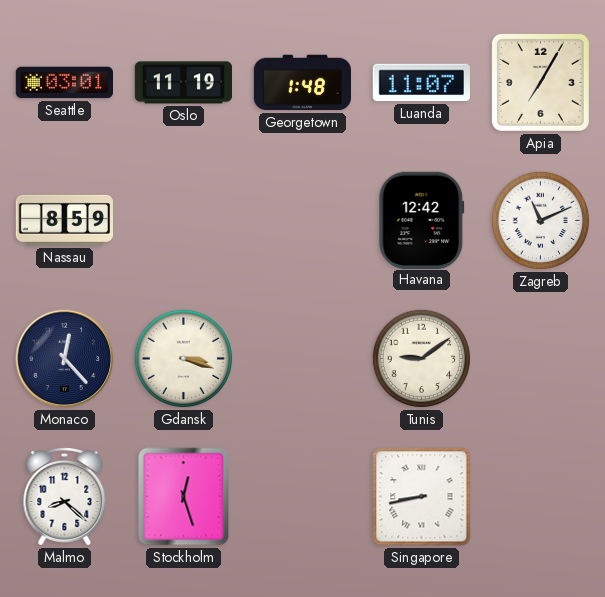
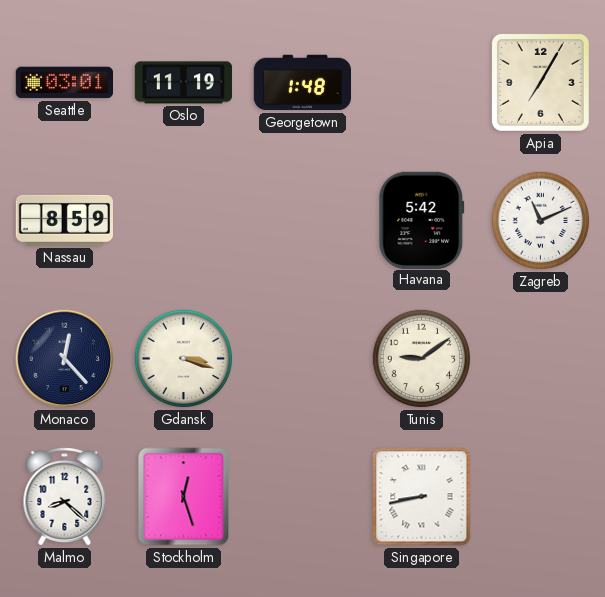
Luanda: 11:07 -> none
Havana: 12:42 -> 5:42
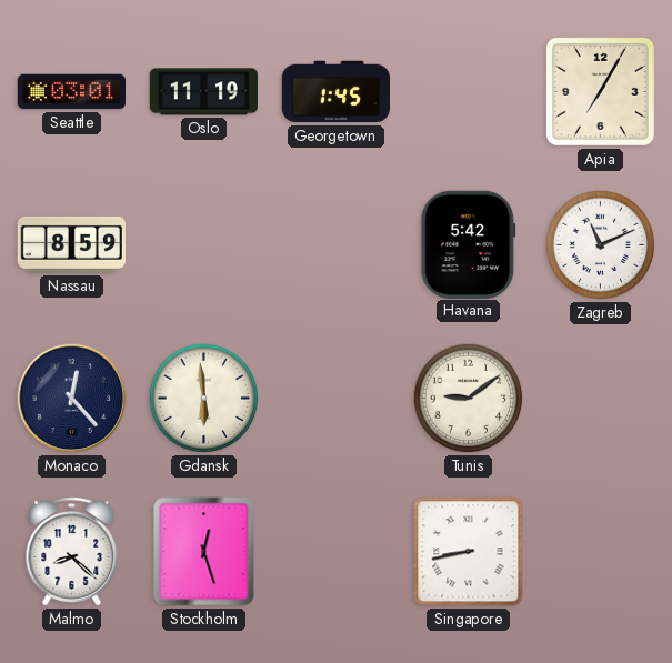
Georgetown: 1:48 -> 1:45
Gdansk: 3:18 -> 5:59
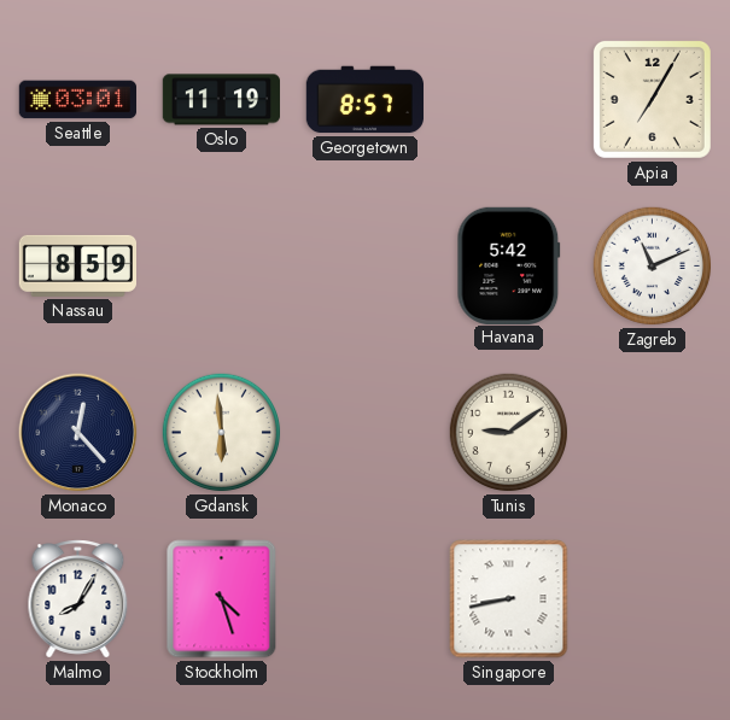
Georgetown: 1:45 -> 8:57
Malmo: 8:22 -> 8:05
Stockholm: 12:27 -> 4:27
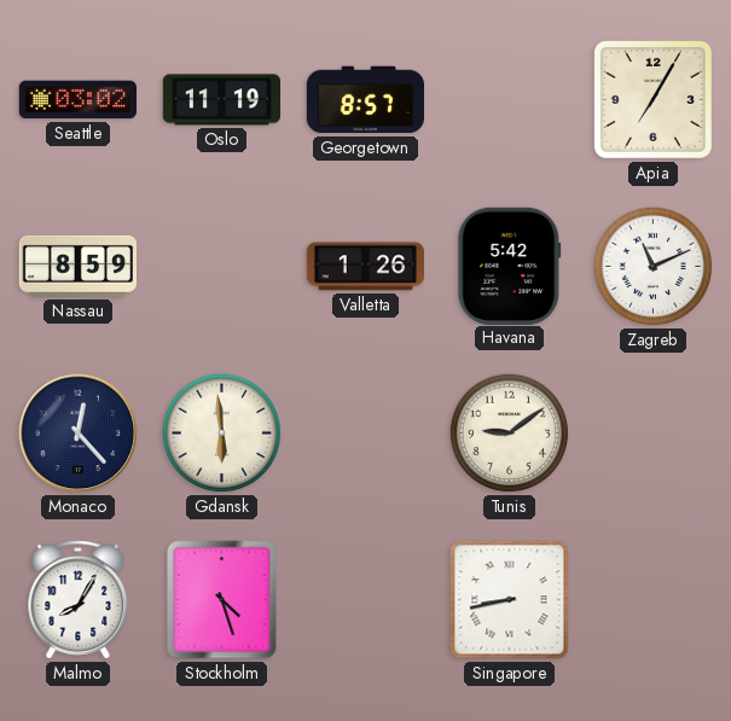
Seattle: 03:01 -> 03:02
Valletta: none -> 1:26
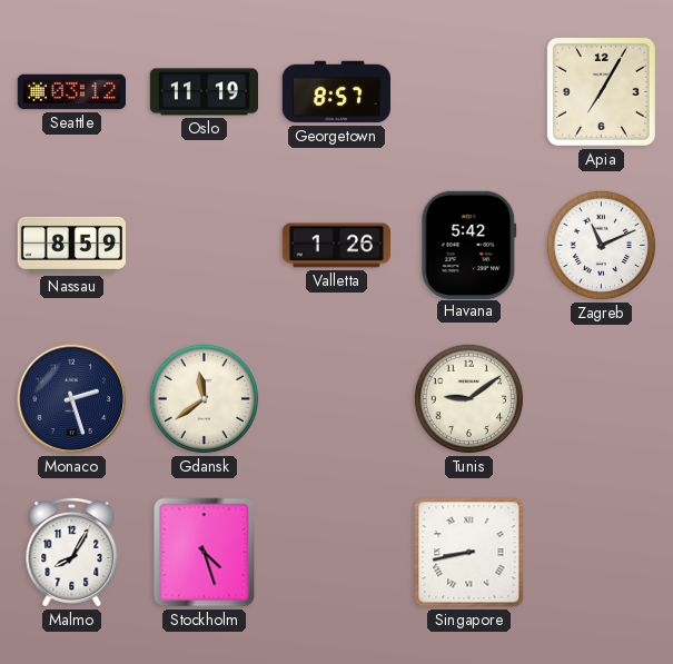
Seattle: 03:02 -> 03:12
Monaco: 12:23 -> 2:27
Gdansk: 5:59 -> 11:39
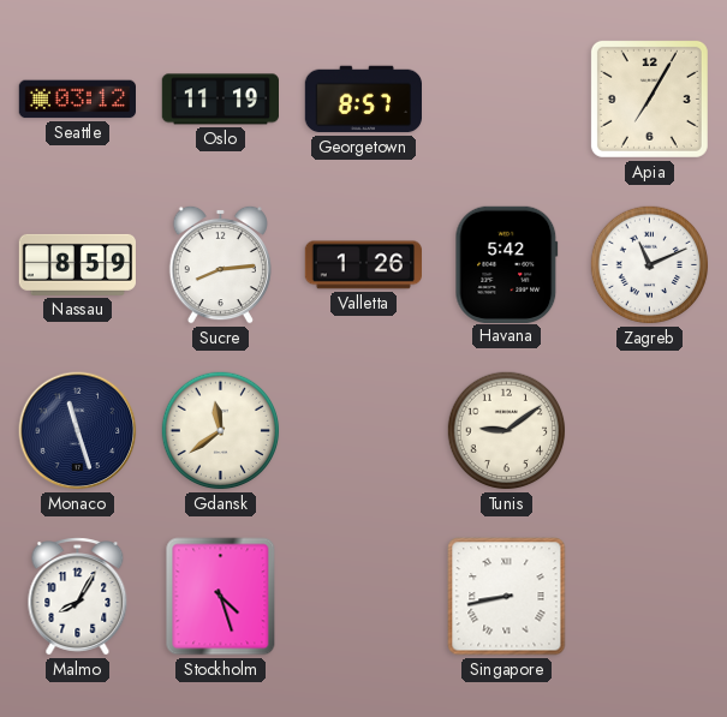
Sucre: none -> 8:14
Monaco: 2:27 -> 11:27
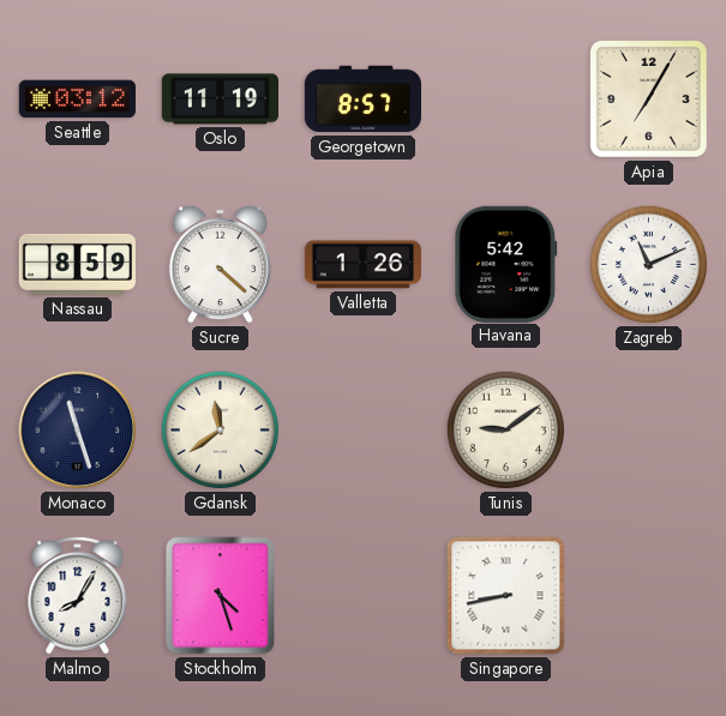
Sucre: 8:14 -> 4:22
